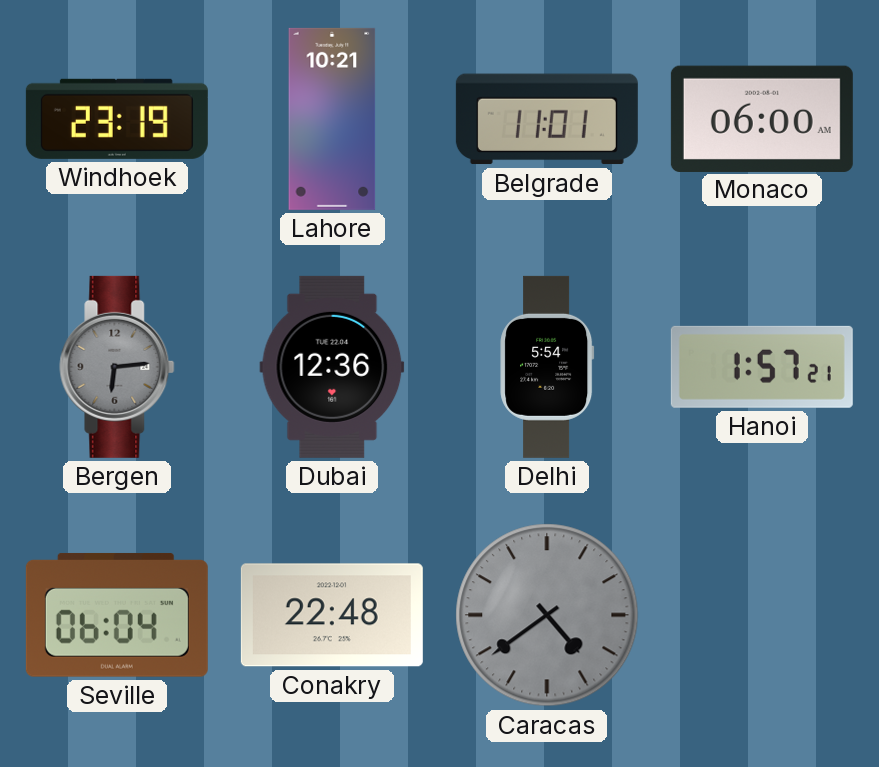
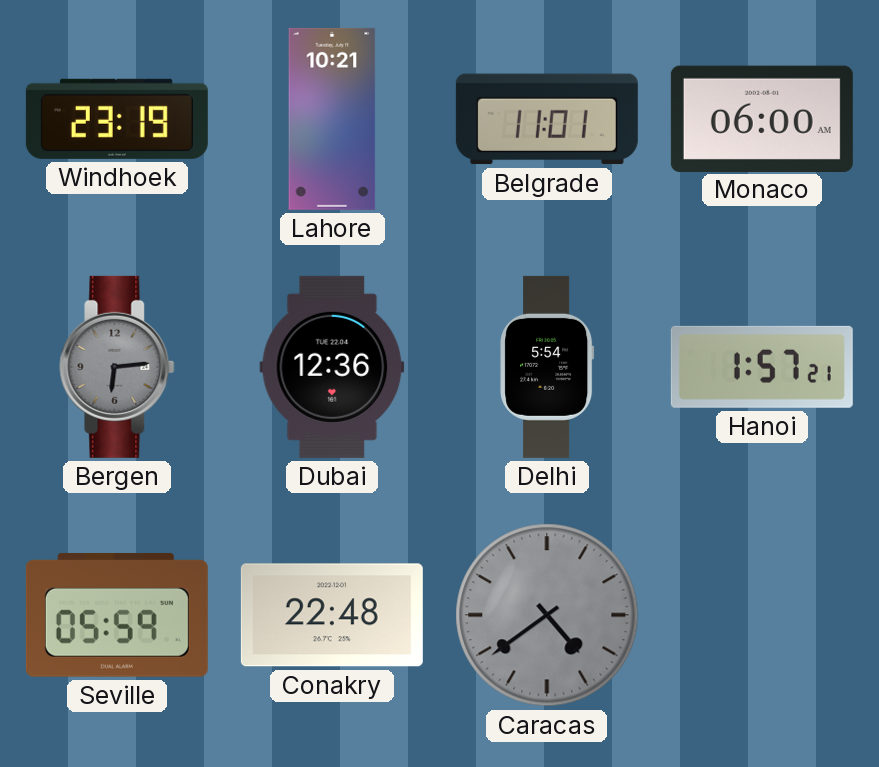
Seville: 06:04 -> 05:59
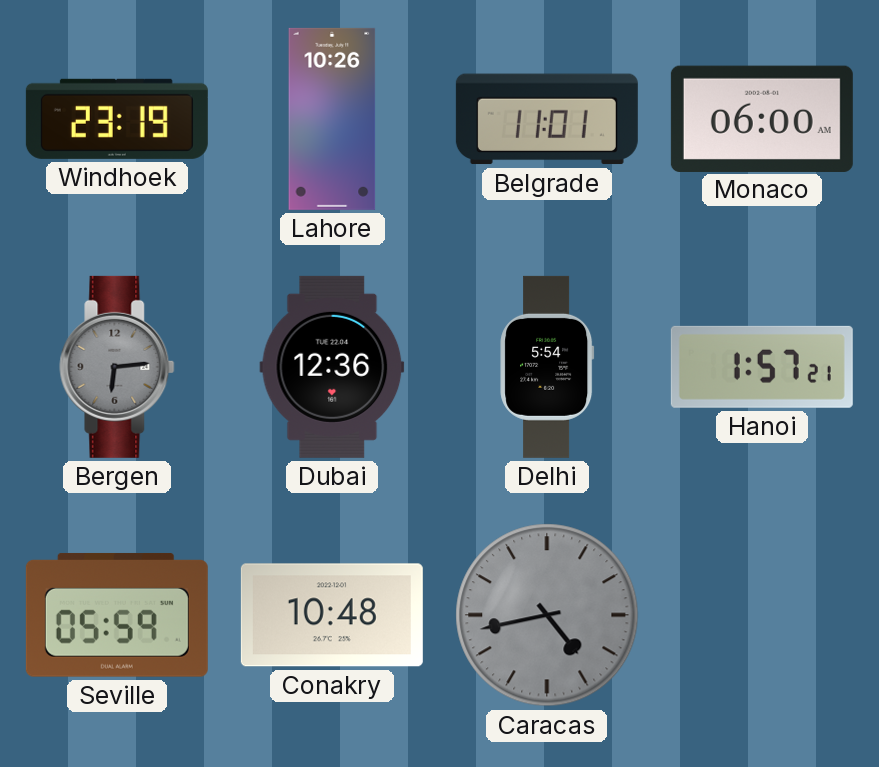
Lahore: 10:21 -> 10:26
Conakry: 22:48 -> 10:48
Caracas: 4:39 -> 4:43
